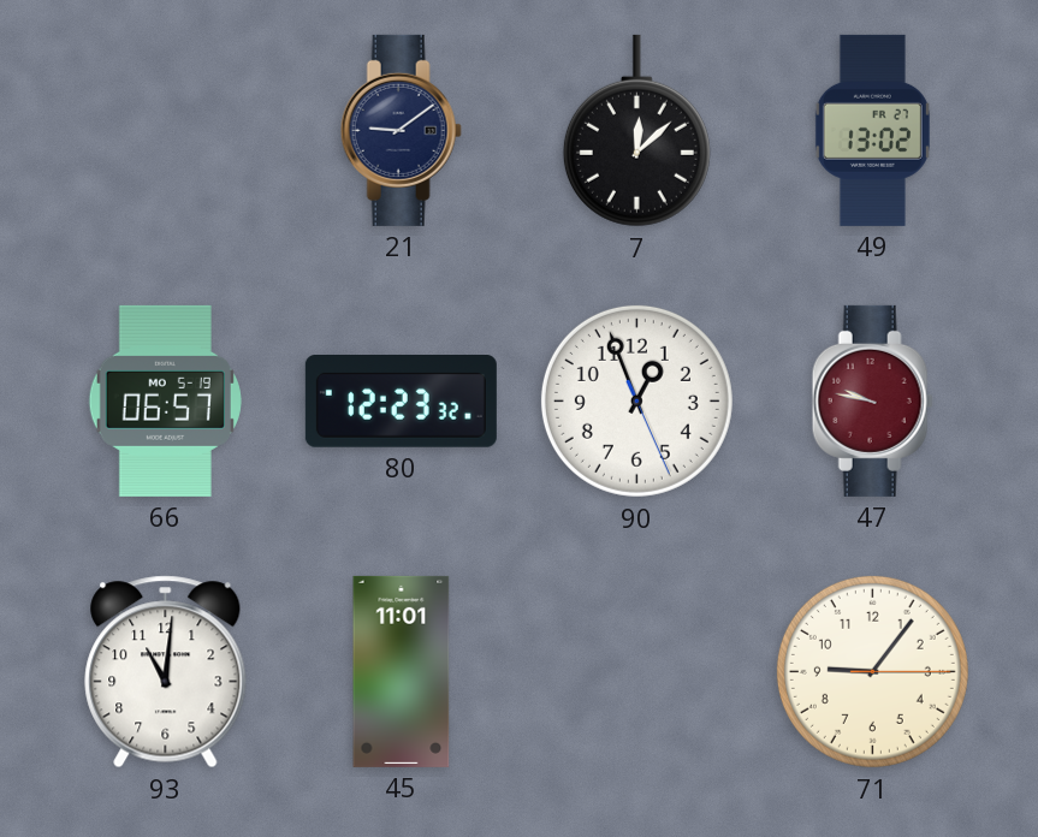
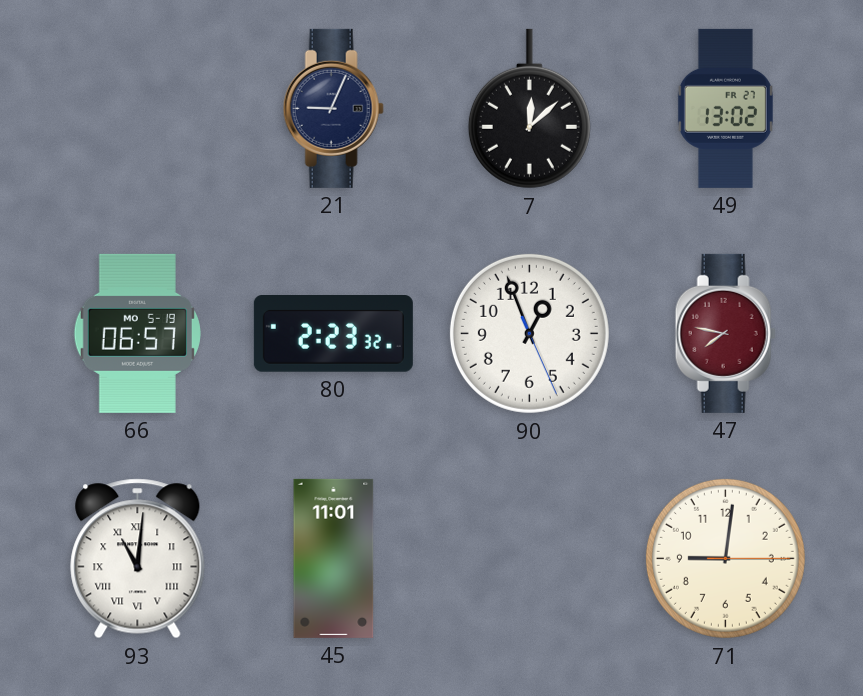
21: 9:09 -> 9:04
80: 12:23 -> 2:23
47: 9:47 -> 7:47
93 numerals: Arabic -> Roman
71: 9:06 -> 9:01
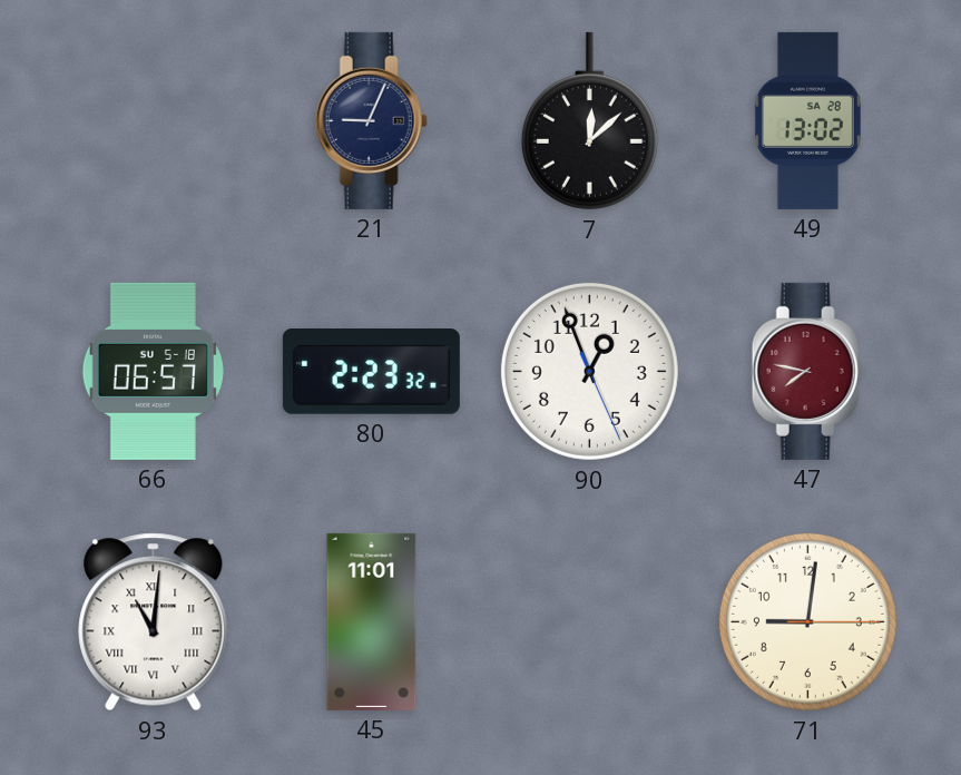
49 date: FR 27 -> SA 28
66 date: MO 5-19 -> SU 5-18
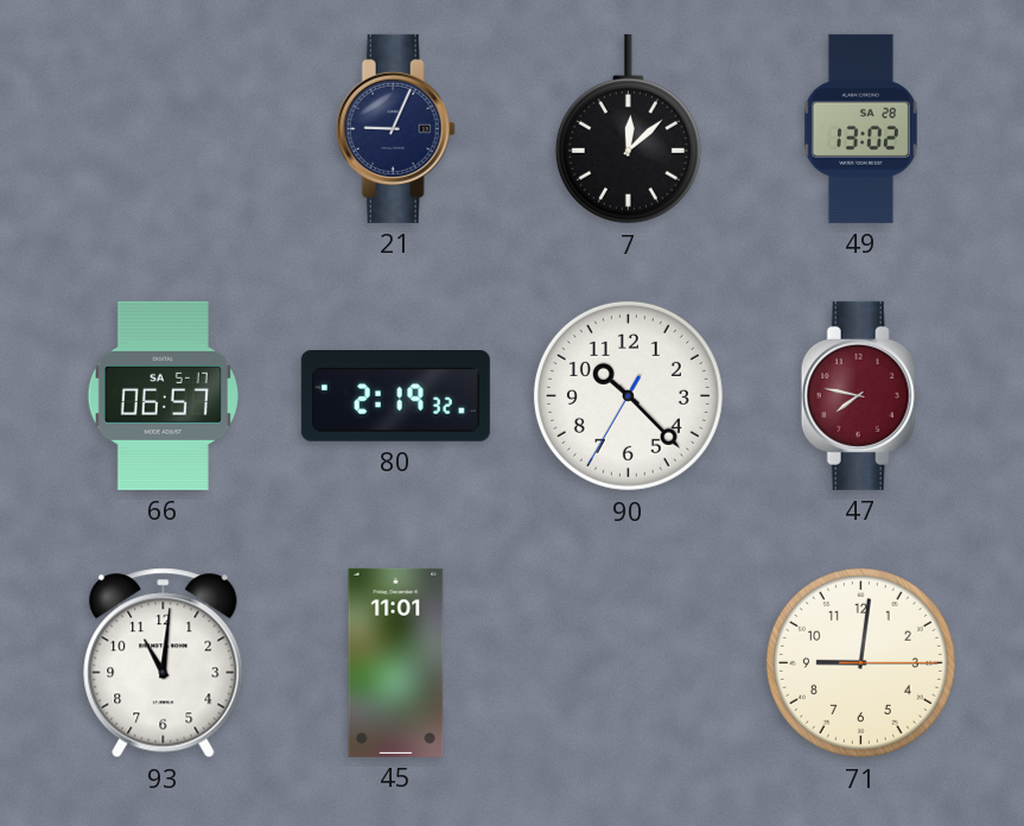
66 date: SU 5-18 -> SA 5-17
80: 2:23 -> 2:19
90: 12:56 -> 10:22
93 numerals: Roman -> Arabic
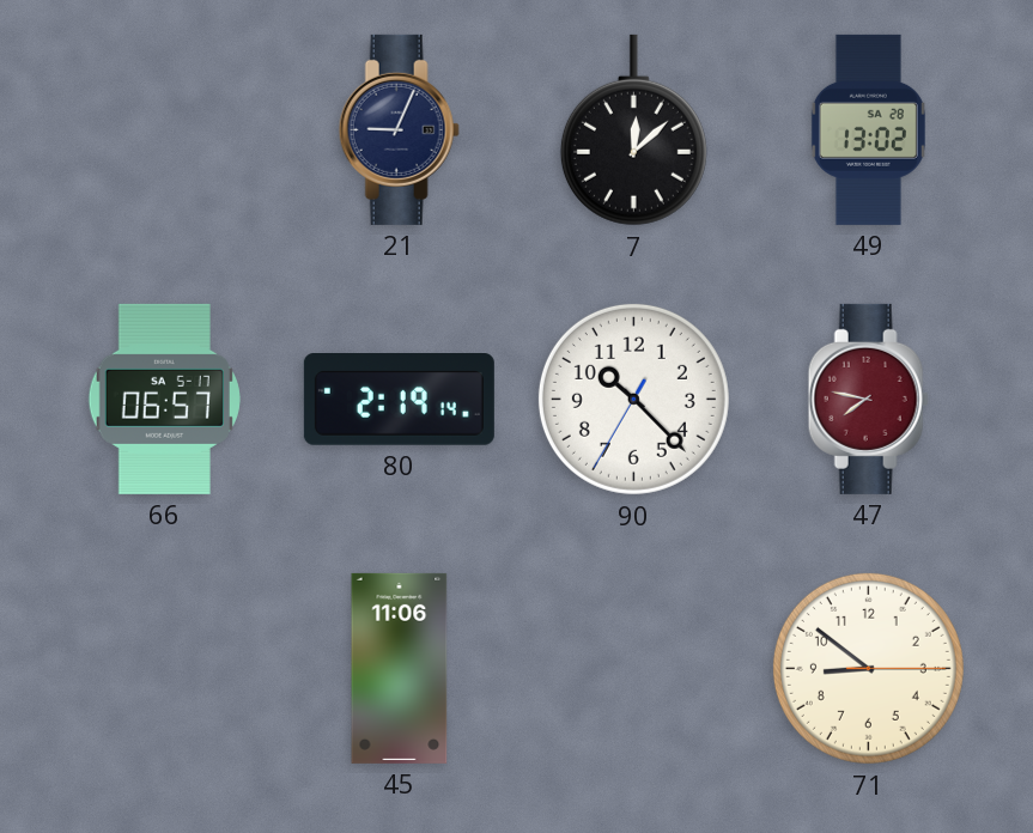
80: 2:19:32 -> 2:19:14
93: 11:01 -> none
45: 11:01 -> 11:06
71: 9:01 -> 8:51
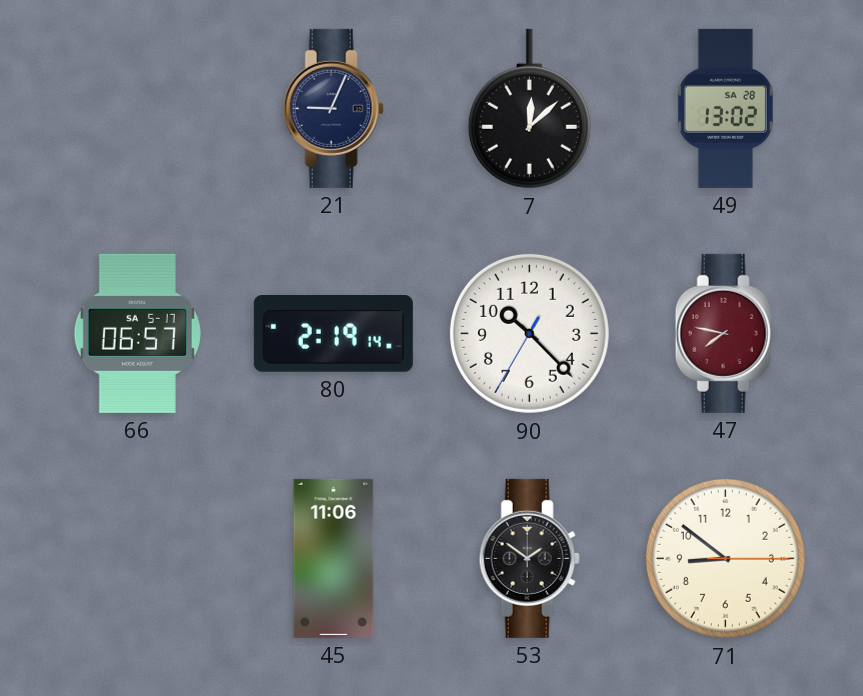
53: none -> 1:51
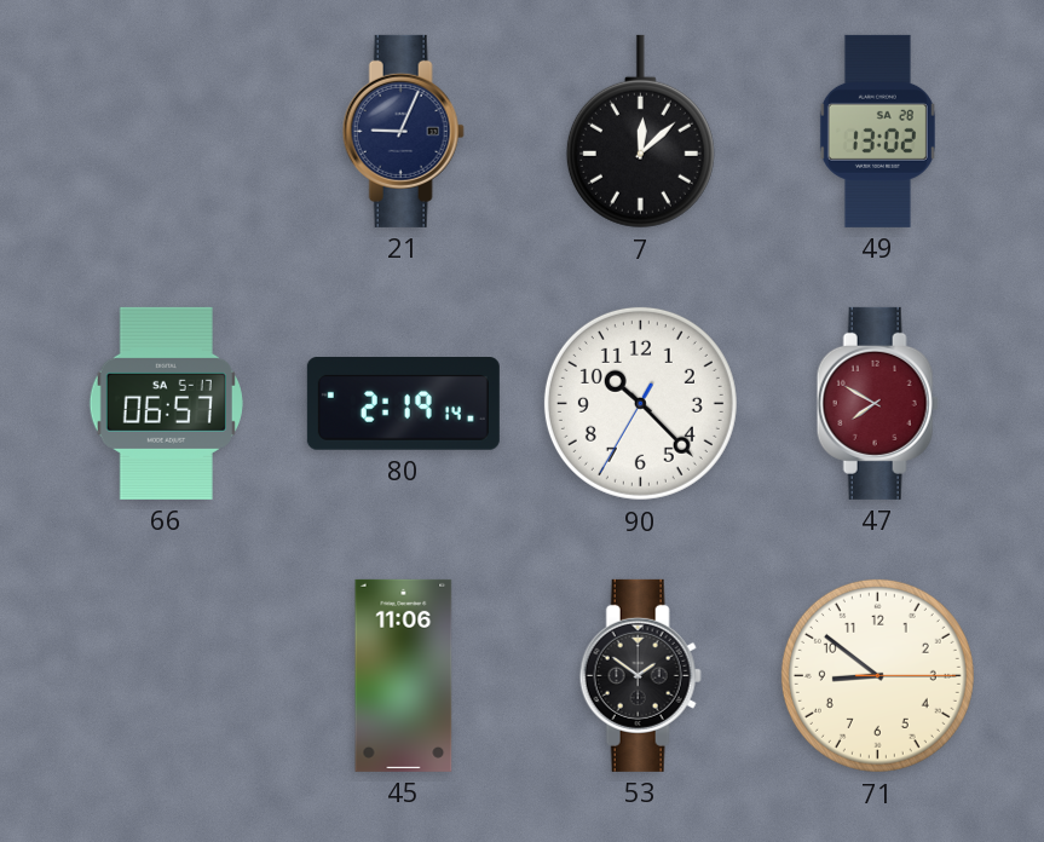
47: 7:47 -> 7:50
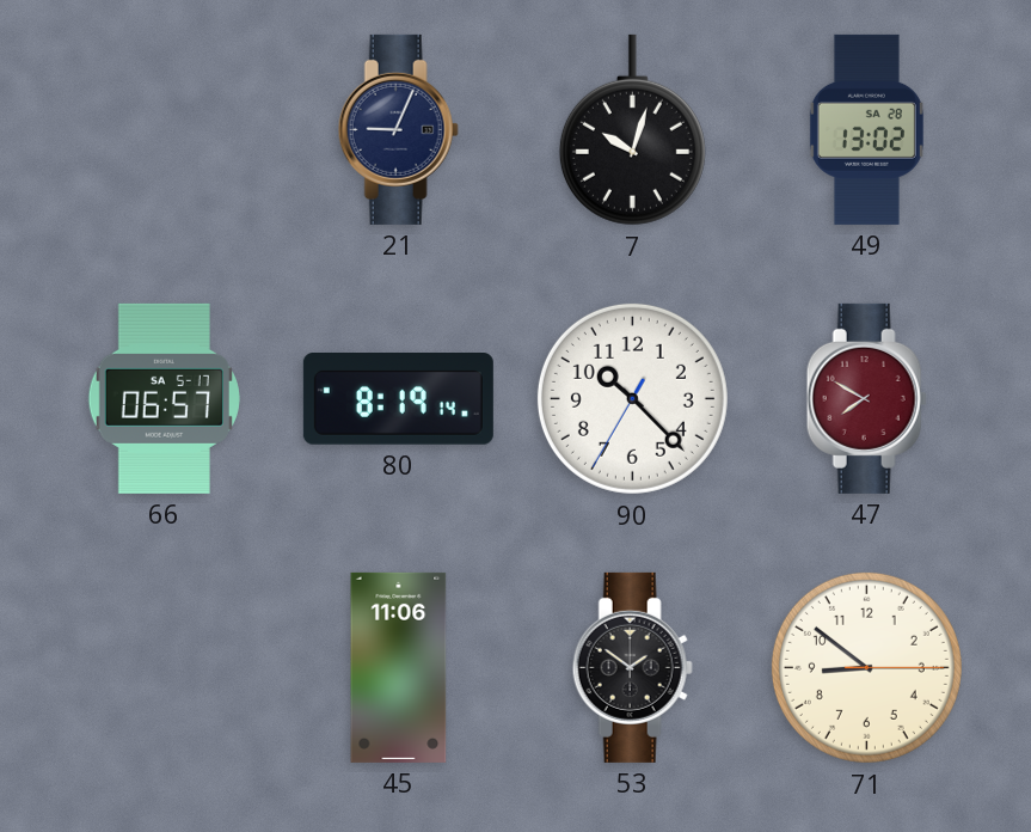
7: 12:08 -> 10:03
80: 2:19 -> 8:19
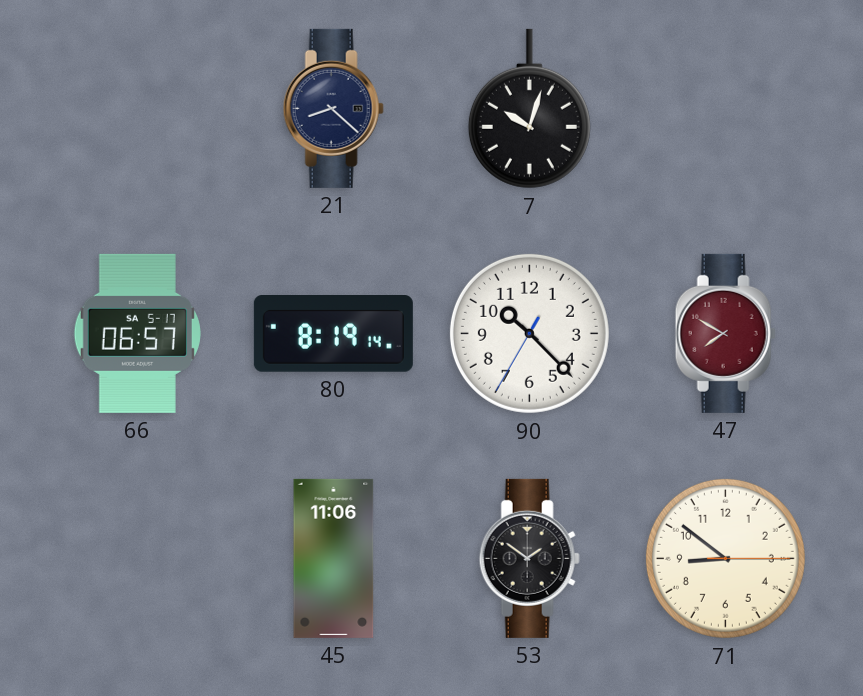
21: 9:04 -> 8:22
49: 13:02 -> none
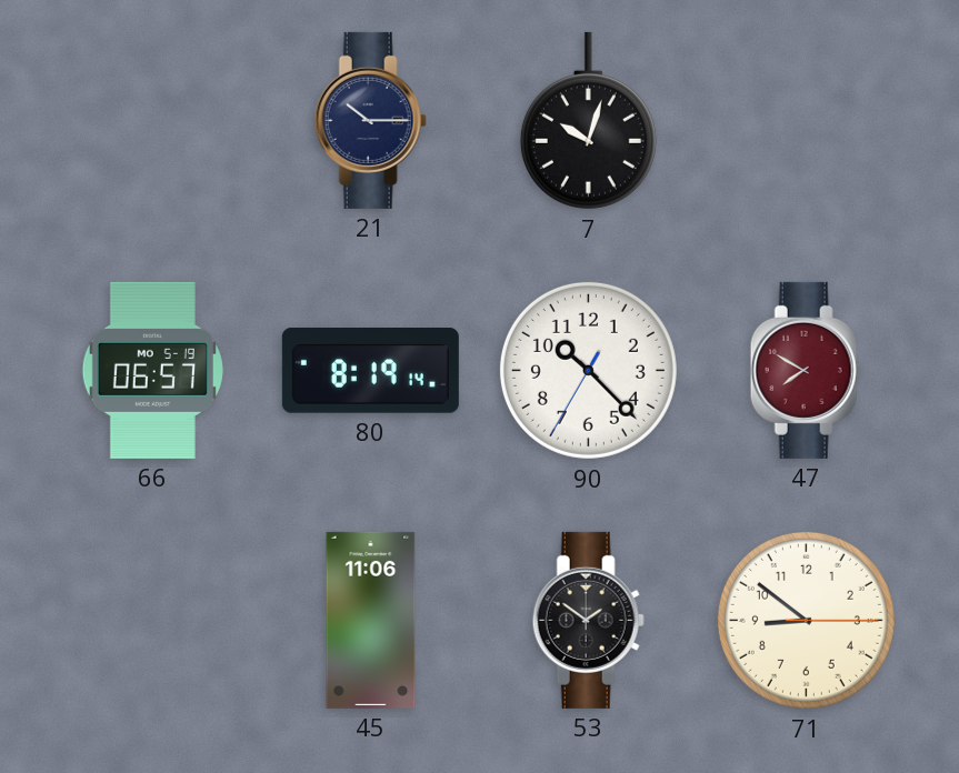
21: 8:22 -> 10:15
66 date: SA 5-17 -> MO 5-19
